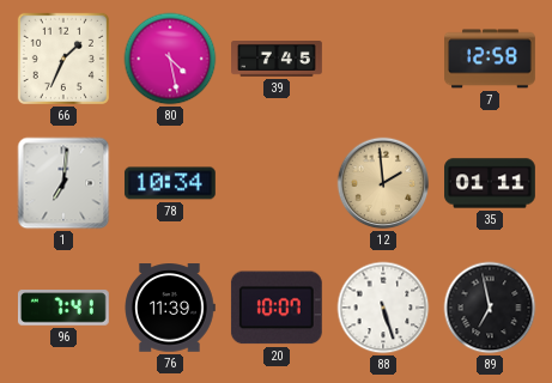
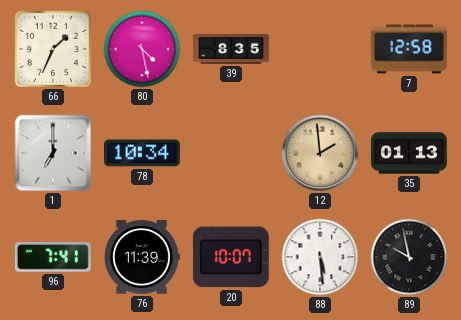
39: 7:45 -> 8:35
1: 7:01 -> 7:00
35: 01:11 -> 01:13
88: 5:27 -> 5:29
89: 6:58 -> 9:58
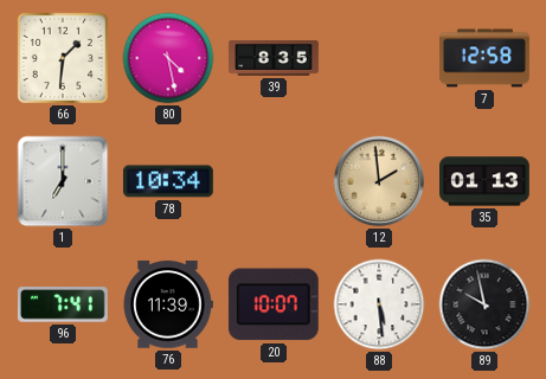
66: 1:34 -> 1:31
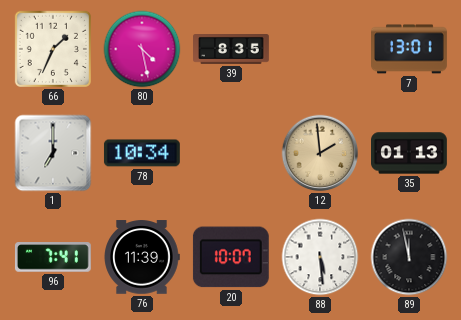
66: 1:31 -> 1:34
7: 12:58 -> 13:01
89: 9:58 -> 11:58
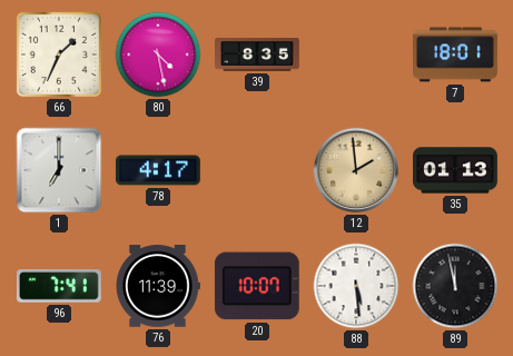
7: 13:01 -> 18:01
78: 10:34 -> 4:17
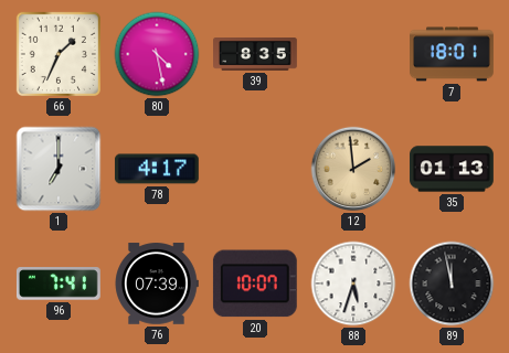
76: 11:39 -> 07:39
88: 5:29 -> 5:33
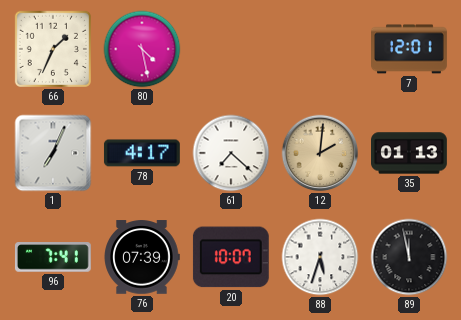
39: 8:35 -> none
7: 18:01 -> 12:01
1: 7:00 -> 7:04
61: none -> 7:22
12: 1:59 -> 2:01
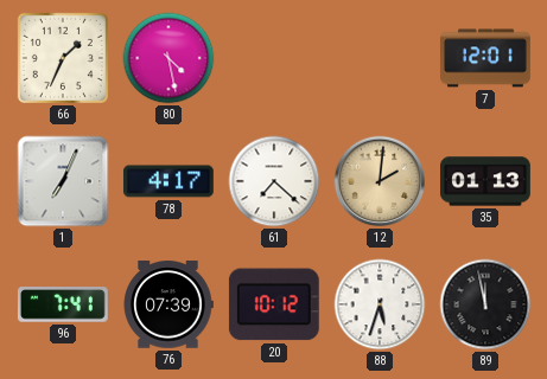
20: 10:07 -> 10:12
